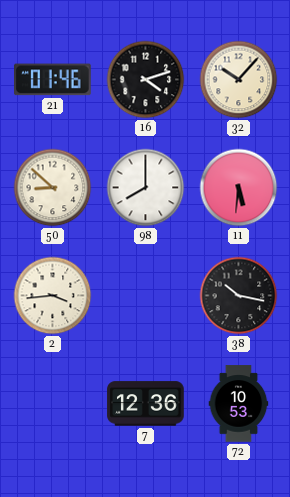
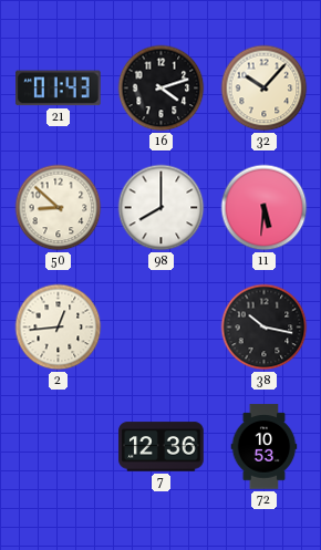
21: 01:46 -> 01:43
2: 3:44 -> 12:44
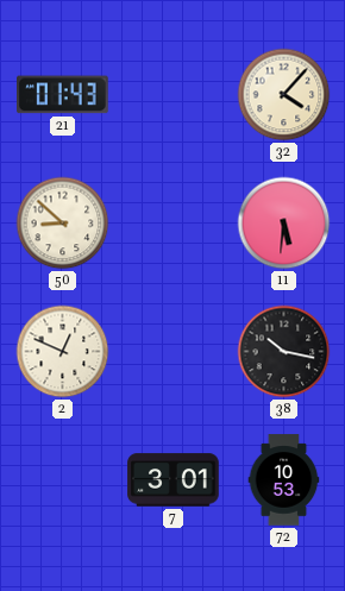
16: 4:12 -> none
32: 10:07 -> 4:07
98: 8:00 -> none
2: 12:44 -> 12:49
7: 12:36 -> 3:01
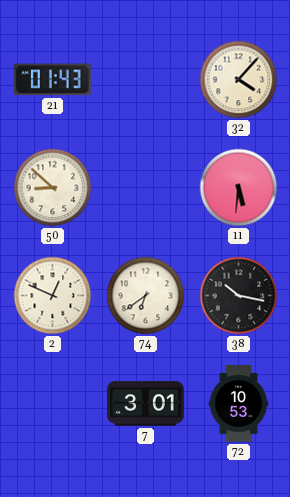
74: none -> 6:39
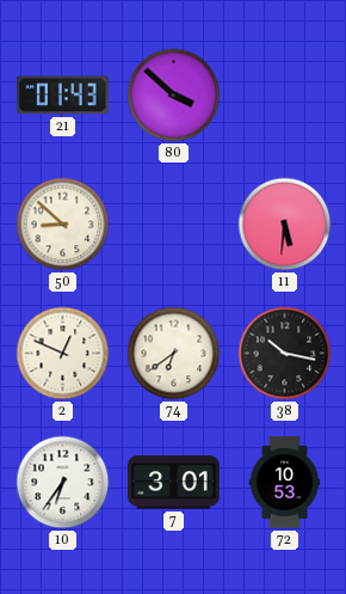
80: none -> 3:52
32: 4:07 -> none
10: none -> 6:36
